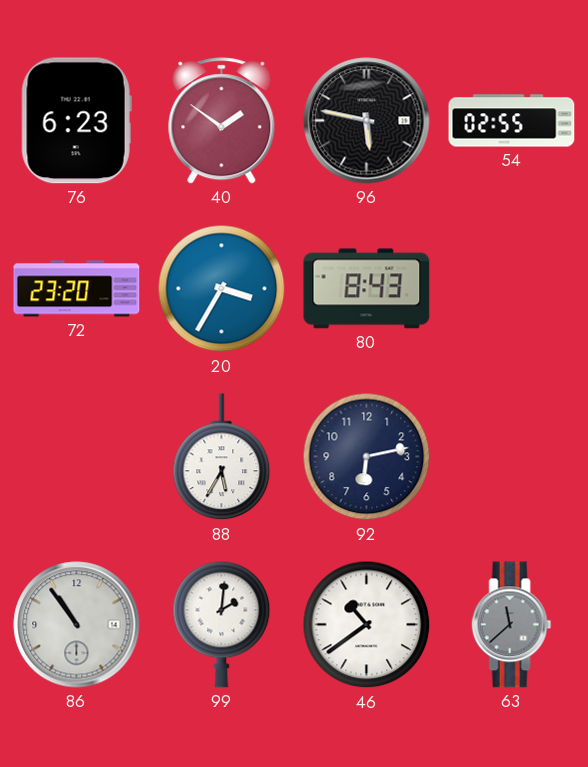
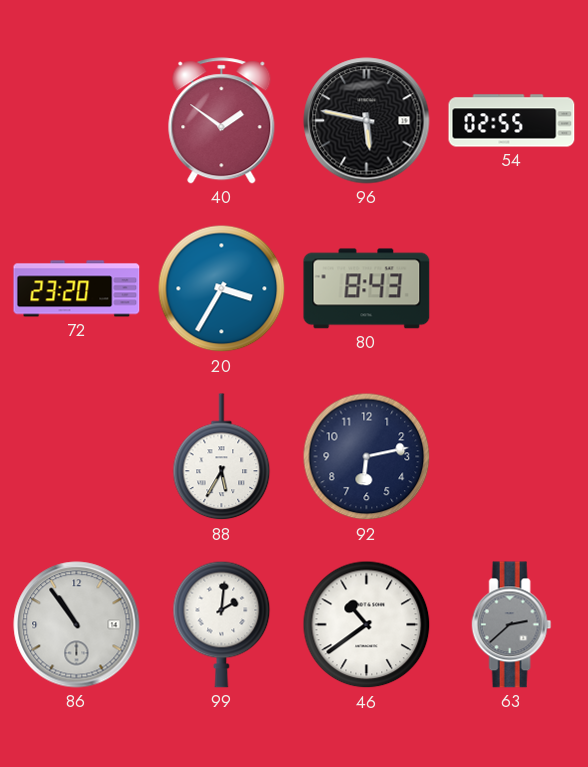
76: 6:23 -> none
63: 11:38 -> 2:38
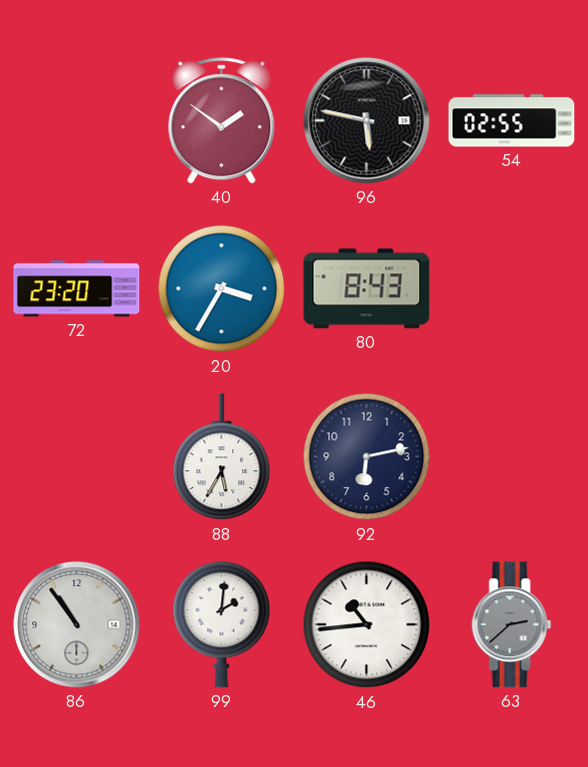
46: 10:39 -> 10:44
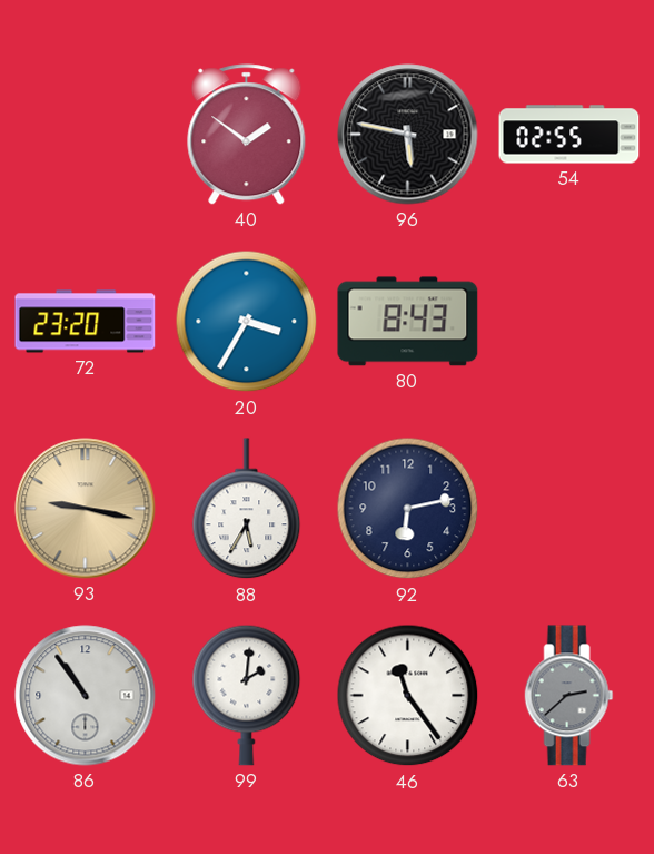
93: none -> 9:17
46: 10:44 -> 11:24
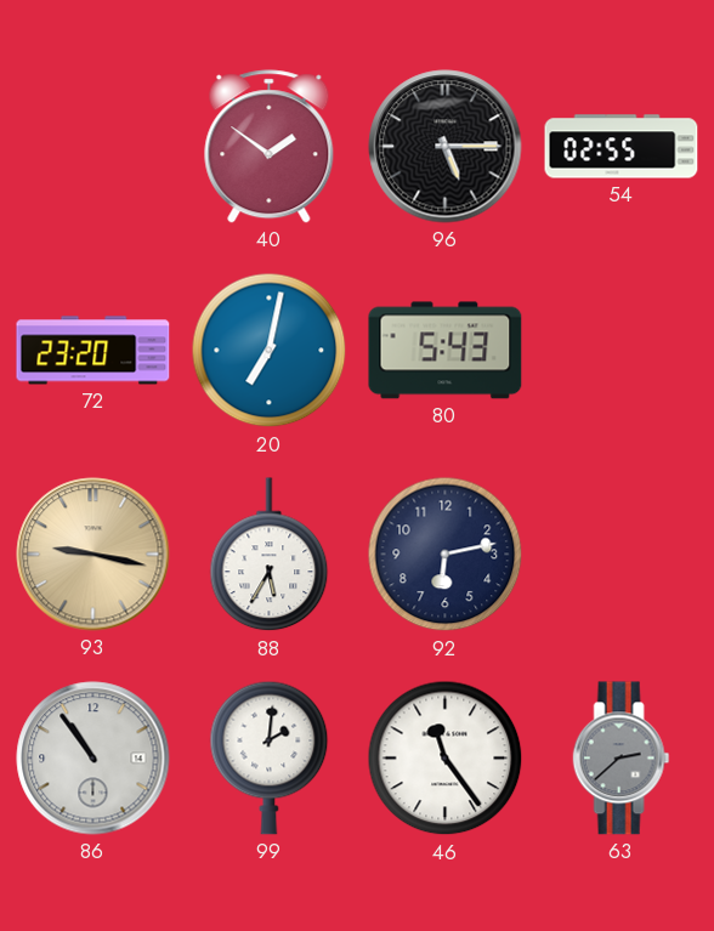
96: 5:47 -> 5:15
20: 3:35 -> 7:02
80: 8:43 -> 5:43
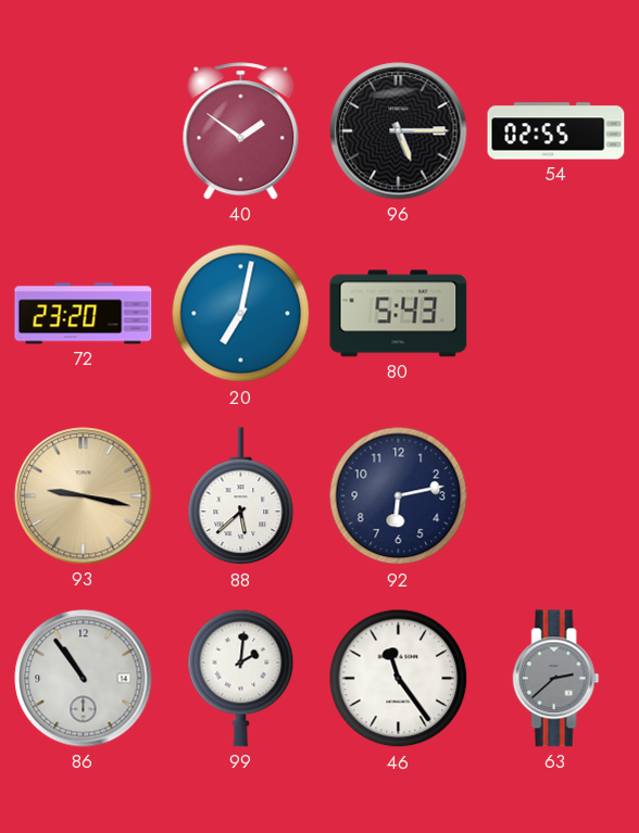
88: 5:35 -> 5:38
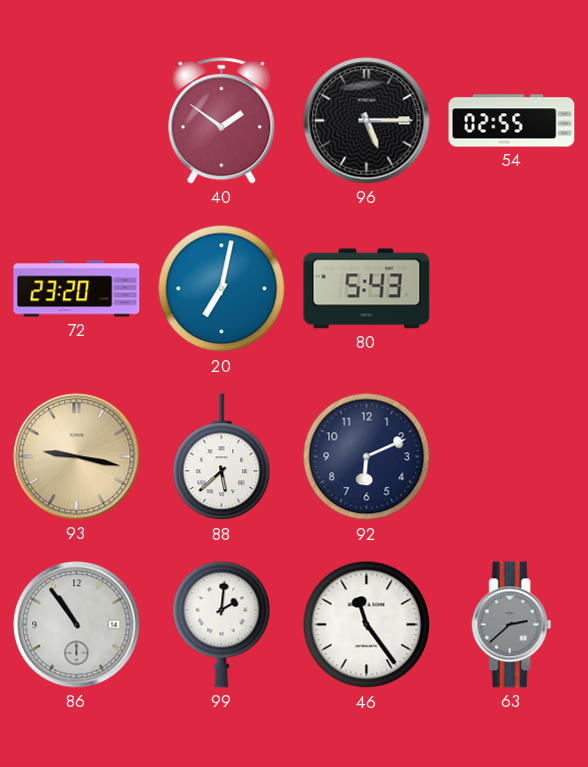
92: 6:13 -> 6:11
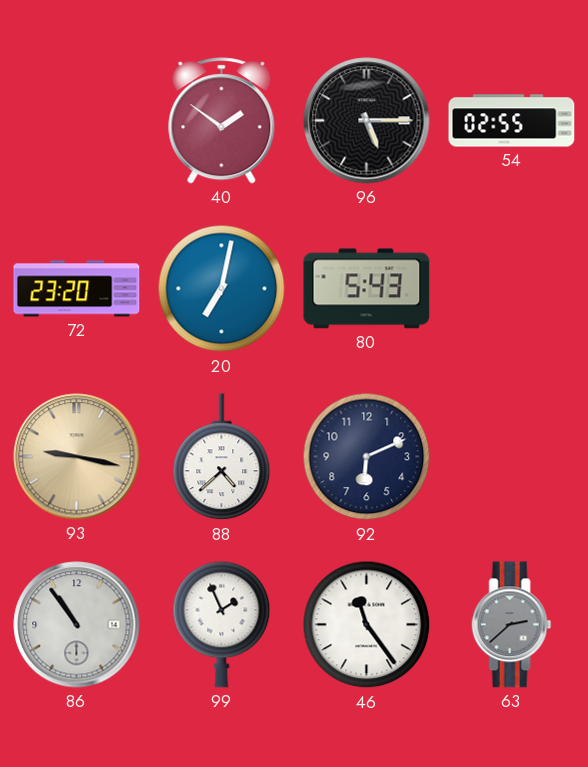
88: 5:38 -> 4:38
99: 2:01 -> 1:56
